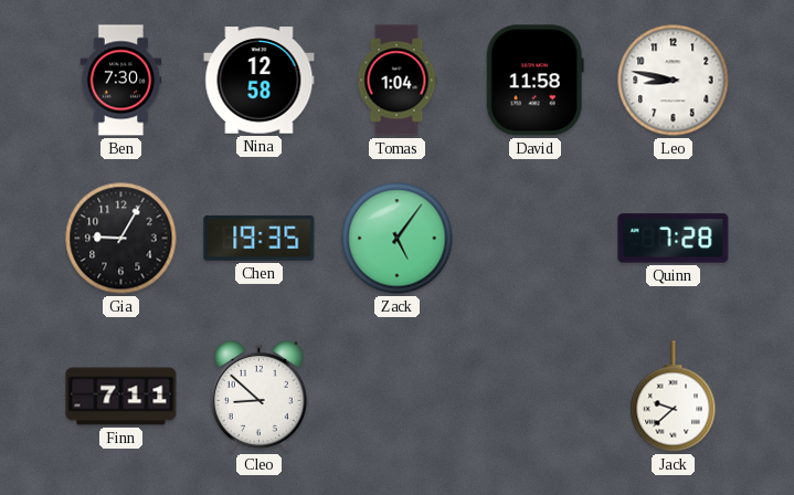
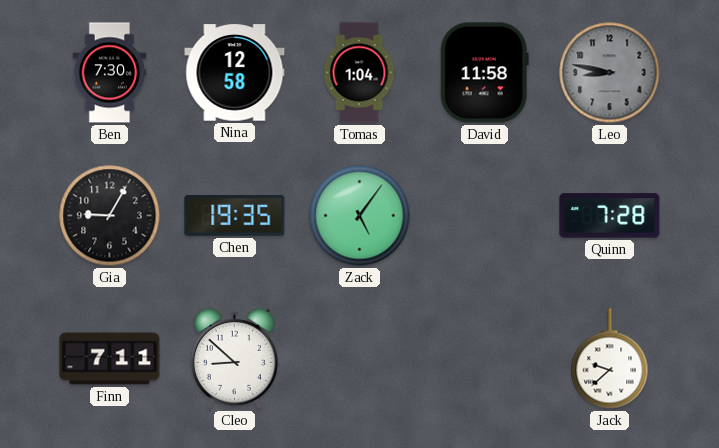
Leo dial: white -> grey
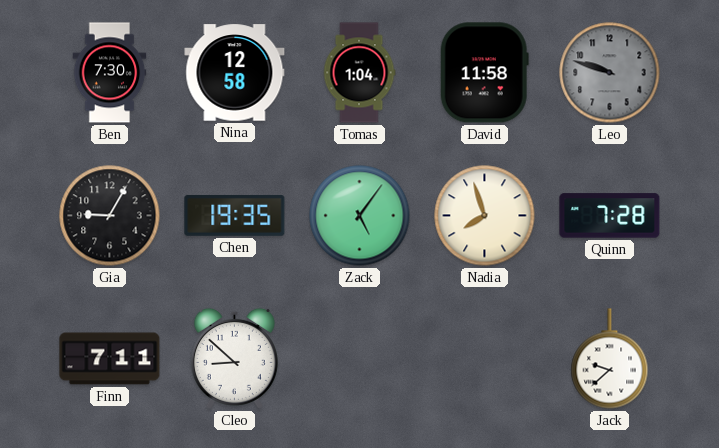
Leo: 8:47 -> 9:48
Nadia: none -> 7:57
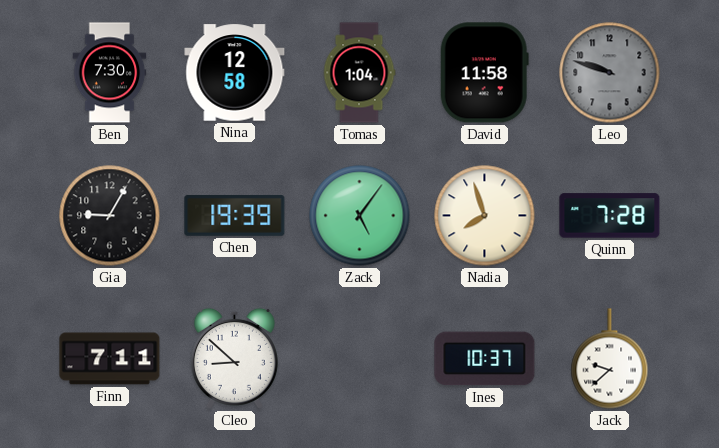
Chen: 19:35 -> 19:39
Ines: none -> 10:37
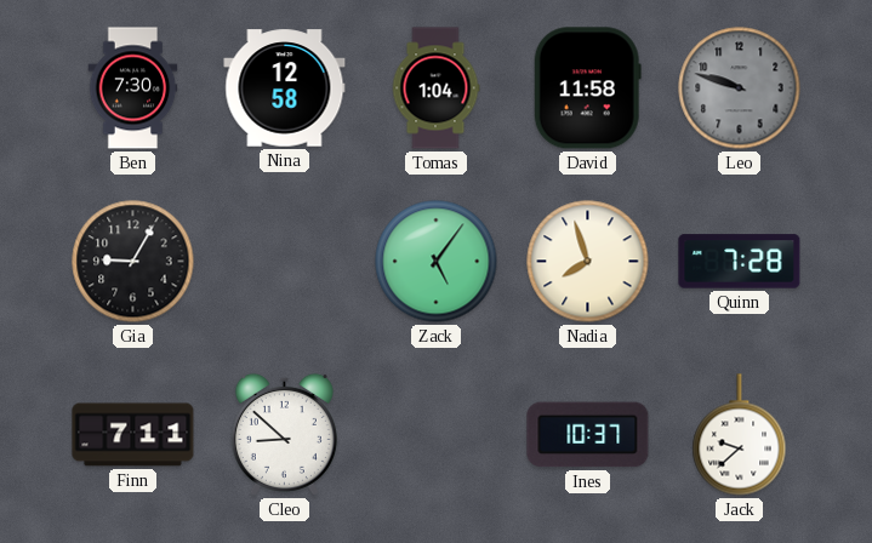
Chen: 19:39 -> none
